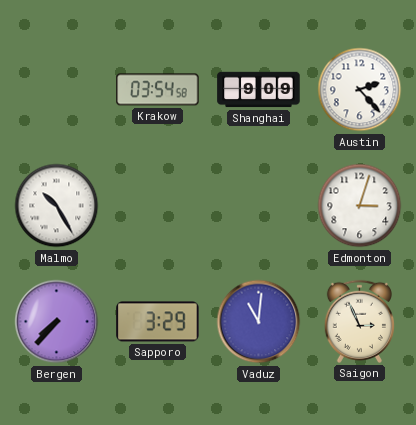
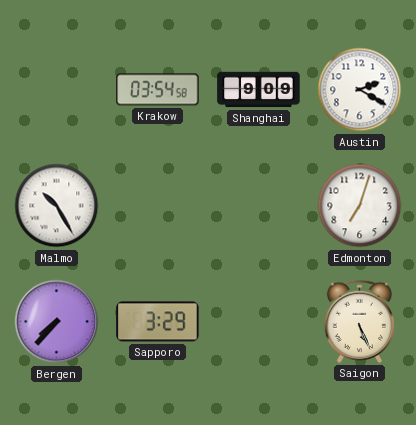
Austin: 2:23 -> 2:20
Edmonton: 3:03 -> 7:03
Vaduz: 11:01 -> none
Saigon: 2:56 -> 5:26
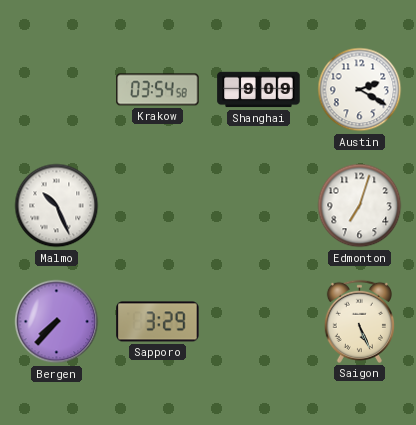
Malmo: 10:25 -> 10:26
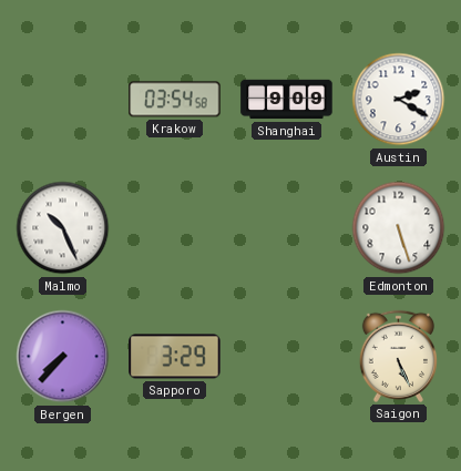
Edmonton: 7:03 -> 5:27
